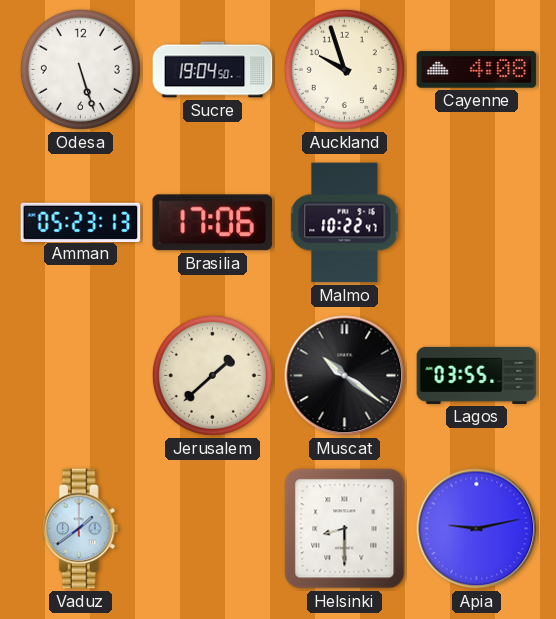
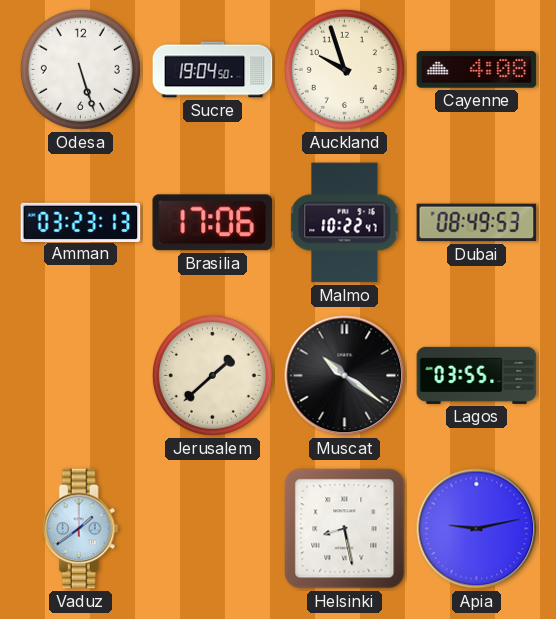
Amman: 05:23 -> 03:23
Dubai: none -> 08:49
Helsinki: 8:30 -> 8:28
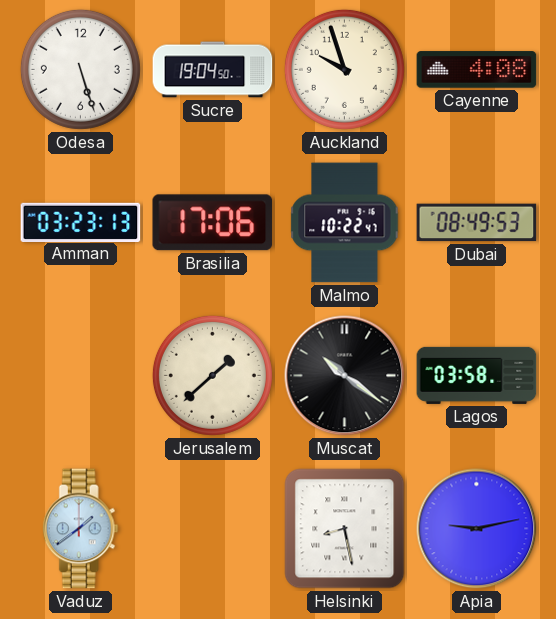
Lagos: 03:55 -> 03:58
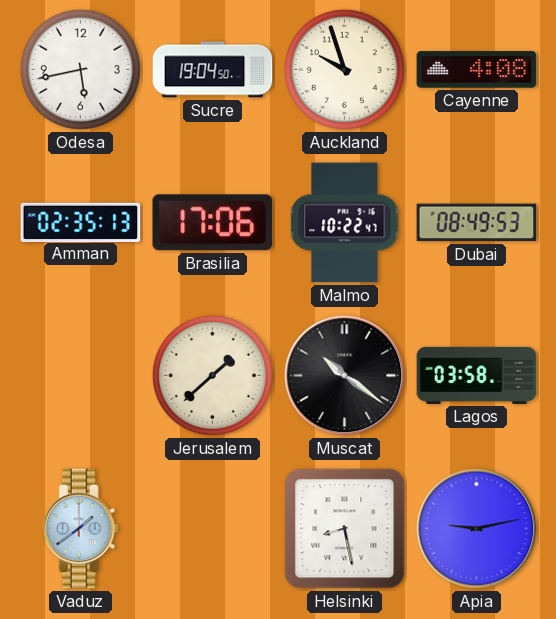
Odesa: 5:27 -> 5:43
Amman: 03:23 -> 02:35
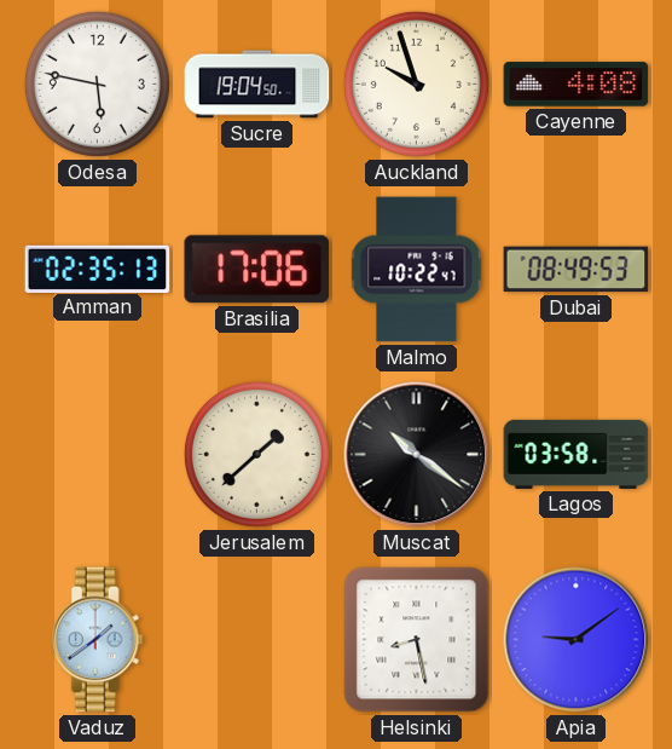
Odesa: 5:43 -> 5:47
Apia: 9:13 -> 9:09
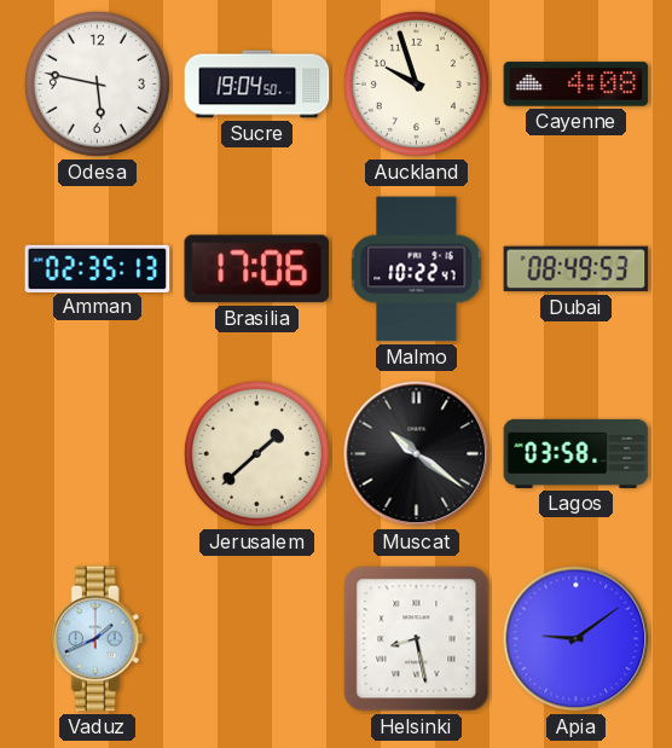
Vaduz: 1:39 -> 1:41
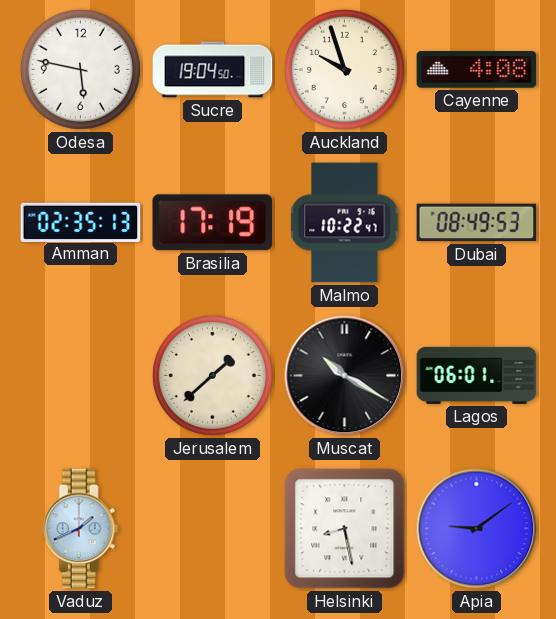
Brasilia: 17:06 -> 17:19
Muscat: 10:21 -> 10:20
Lagos: 03:58 -> 06:01
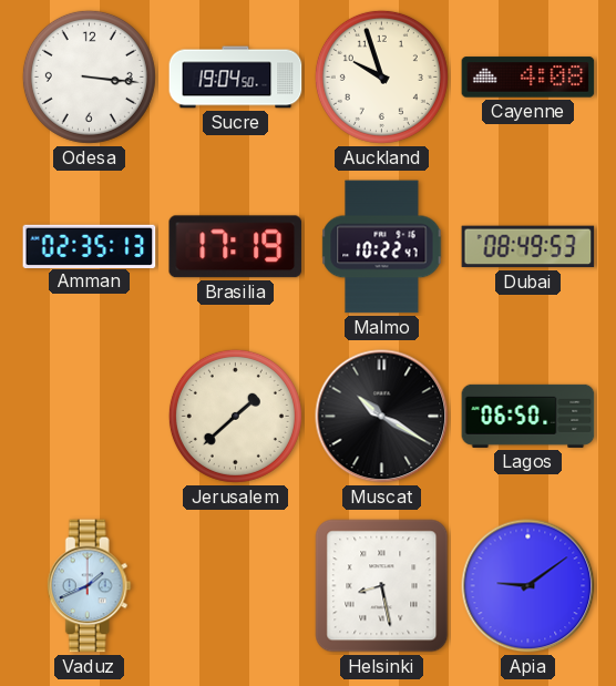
Odesa: 5:47 -> 3:16
Lagos: 06:01 -> 06:50
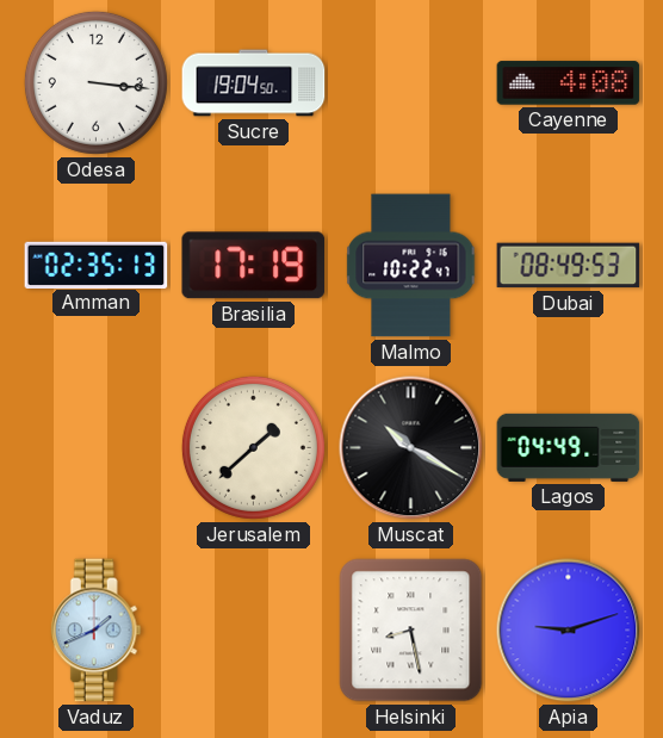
Auckland: 9:57 -> none
Lagos: 06:50 -> 04:49
Apia: 9:09 -> 9:12
